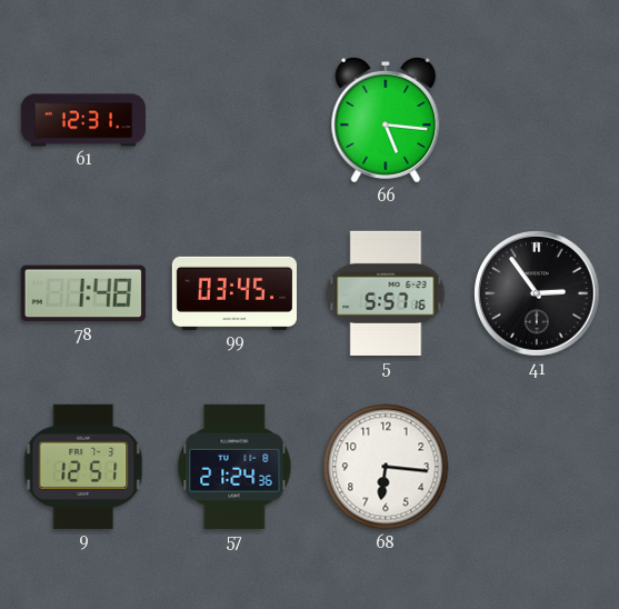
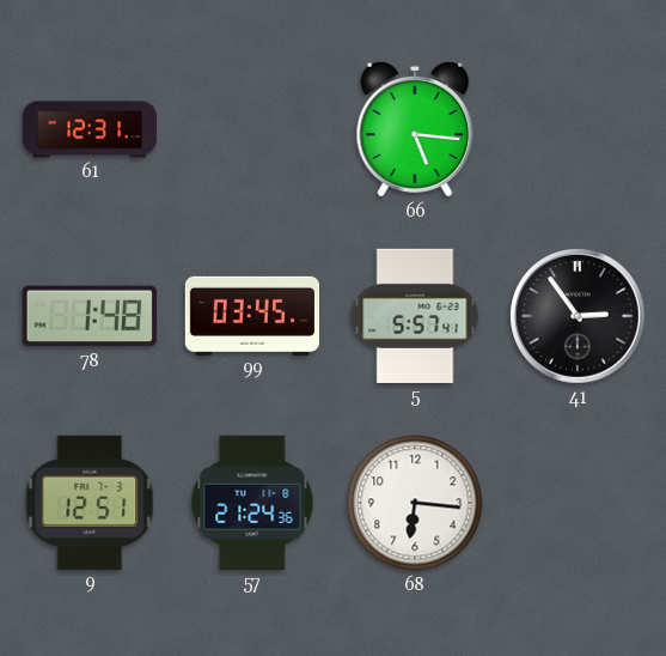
5: 5:57:16 -> 5:57:41
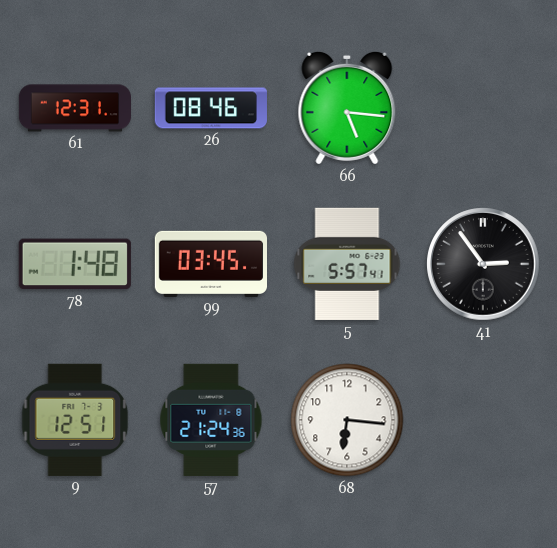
26: none -> 08:46
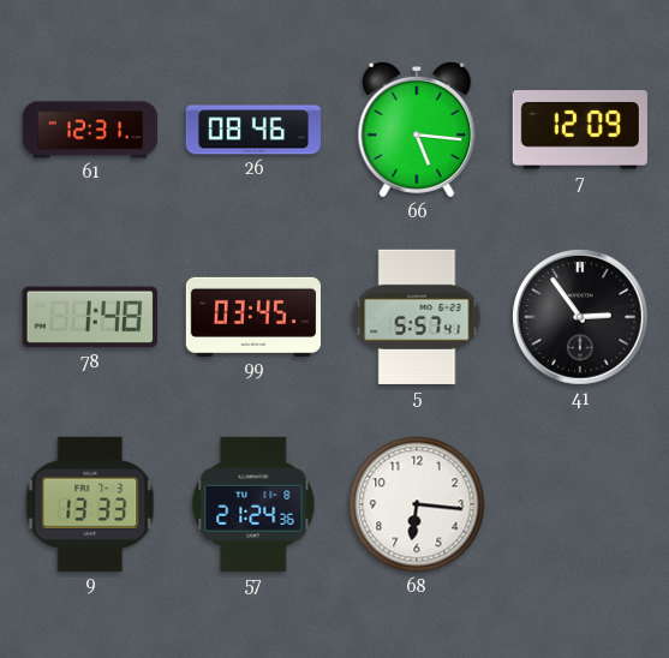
7: none -> 12:09
9: 12:51 -> 13:33
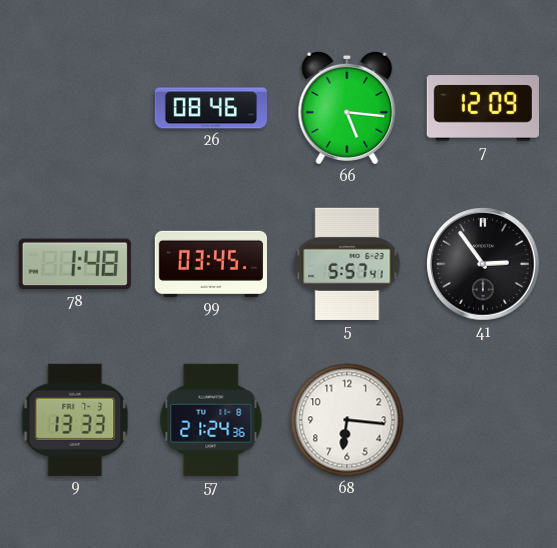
61: 12:31 -> none
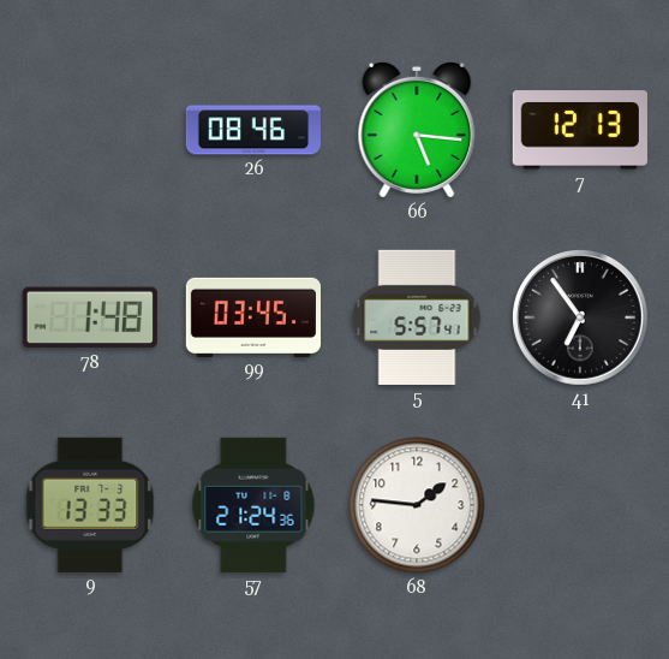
7: 12:09 -> 12:13
41: 2:54 -> 6:54
68: 6:16 -> 1:46
